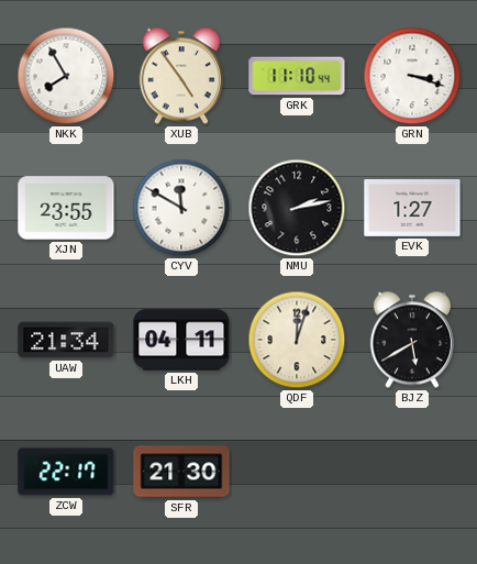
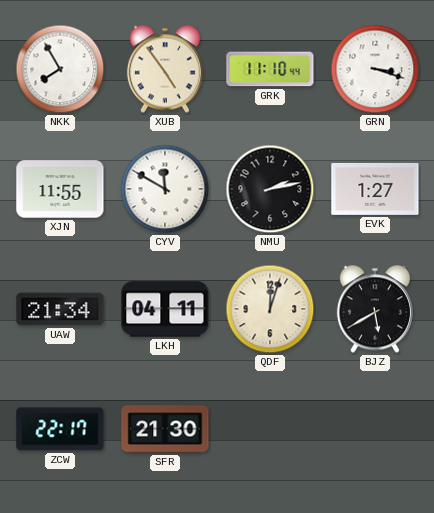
XJN: 23:55 -> 11:55
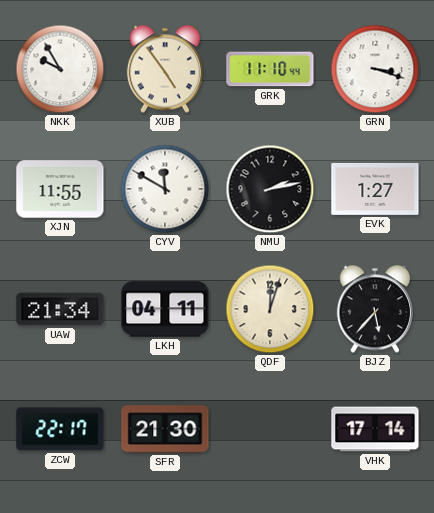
NKK: 7:55 -> 9:55
BJZ: 5:40 -> 5:37
VHK: none -> 17:14
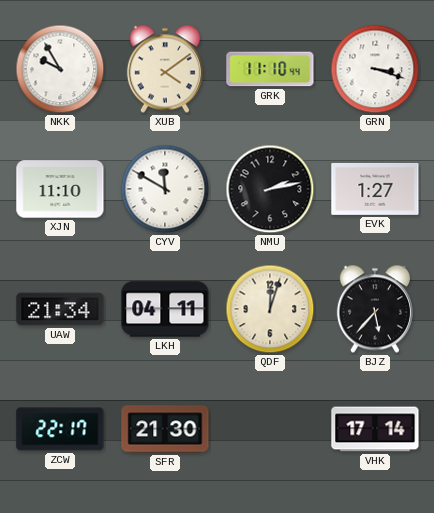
XUB: 4:54 -> 4:09
XJN: 11:55 -> 11:10
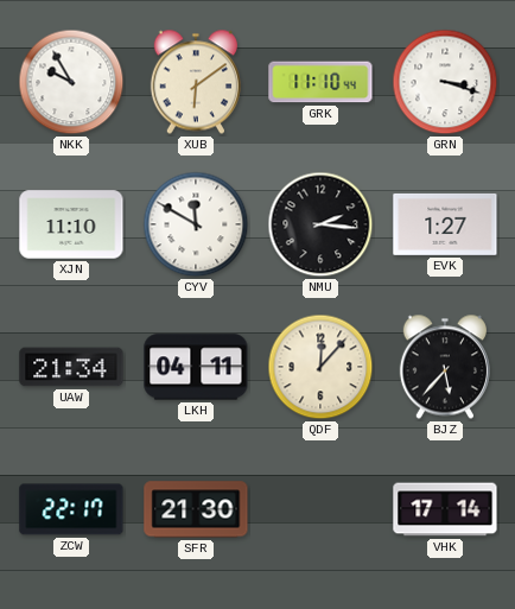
XUB: 4:09 -> 6:09
NMU: 2:13 -> 2:16
QDF: 12:03 -> 12:07
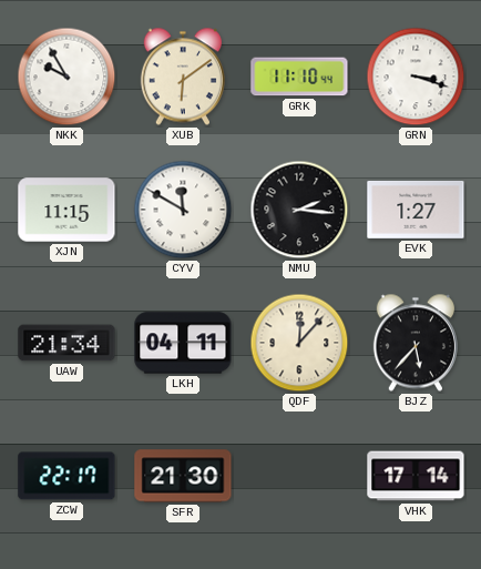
XJN: 11:10 -> 11:15
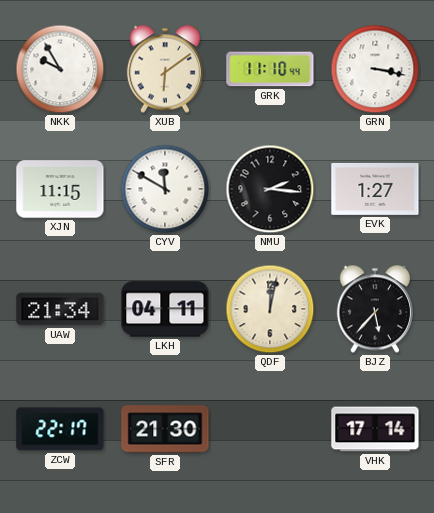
GRN: 3:18 -> 3:17
QDF: 12:07 -> 12:02
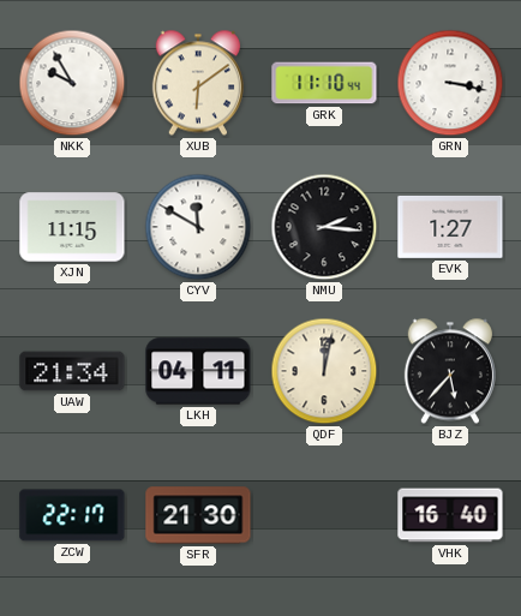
VHK: 17:14 -> 16:40
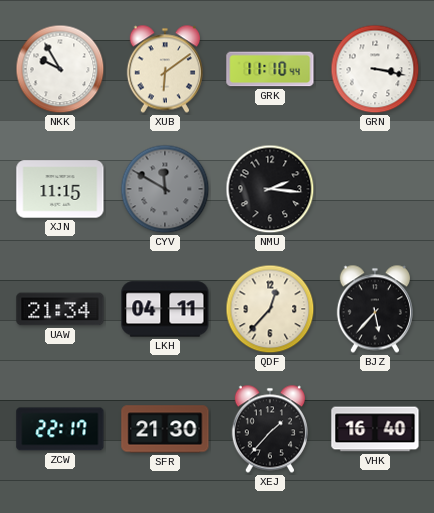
CYV dial: white -> grey
EVK: 1:27 -> none
QDF: 12:02 -> 12:37
XEJ: none -> 1:37
